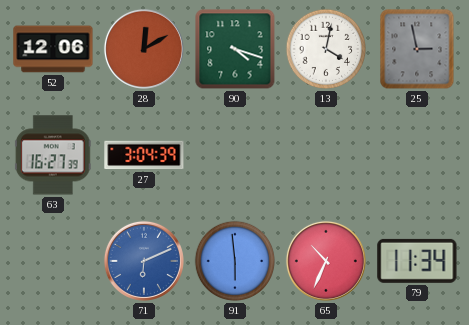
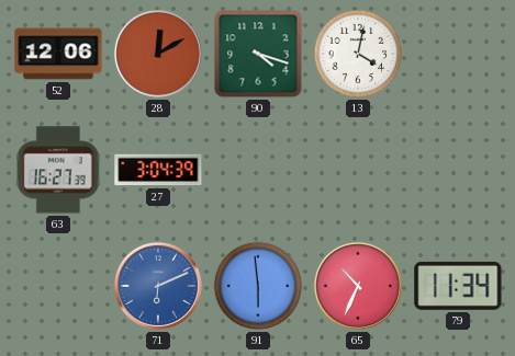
25: 2:58 -> none
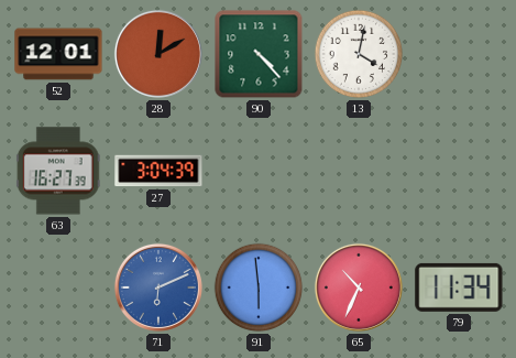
52: 12:06 -> 12:01
90: 4:18 -> 4:23
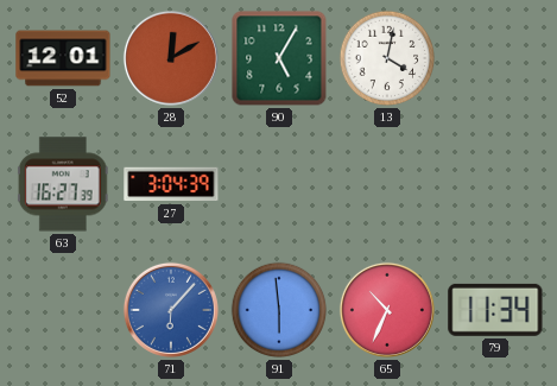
90: 4:23 -> 5:05
71: 6:11 -> 6:07
